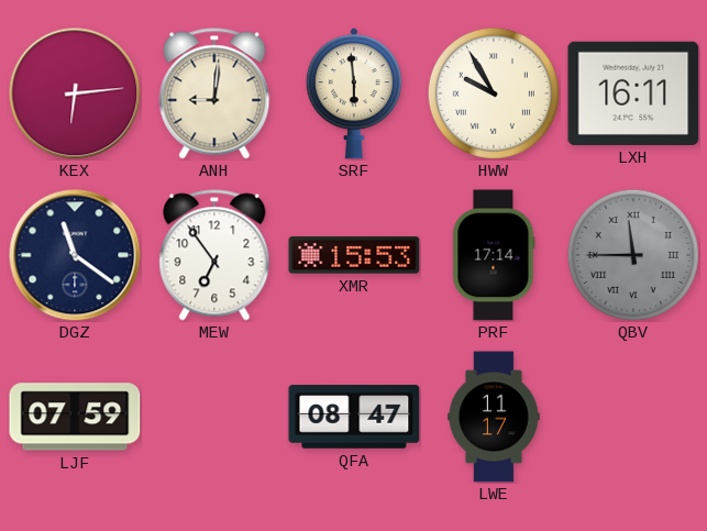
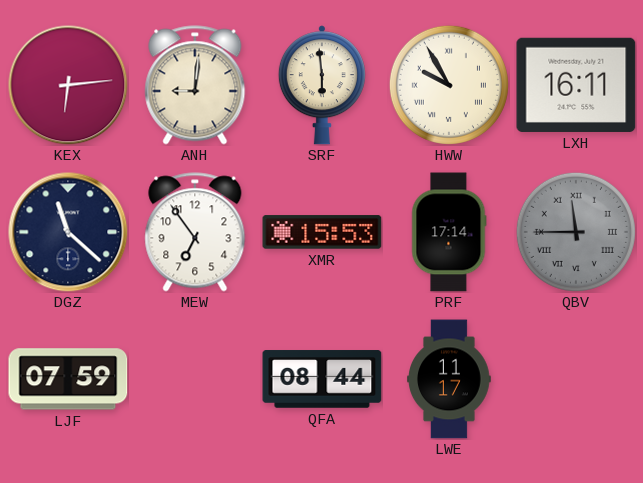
DGZ: 11:21 -> 11:22
QFA: 08:47 -> 08:44
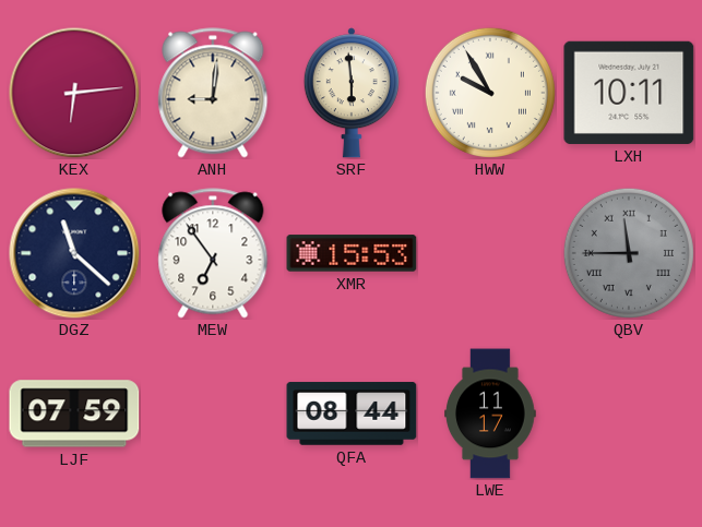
LXH: 16:11 -> 10:11
PRF: 17:14 -> none
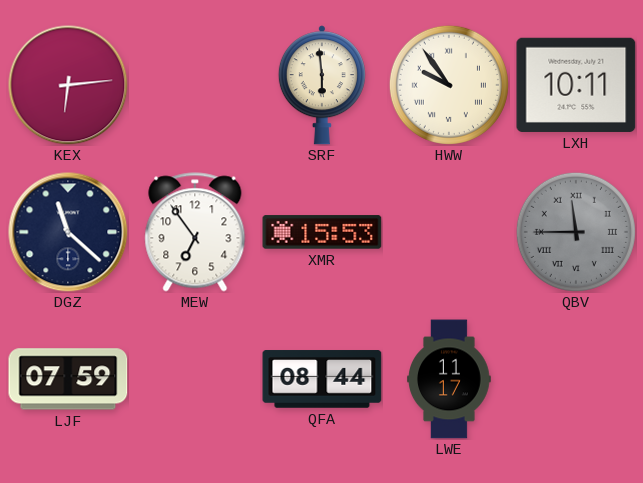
ANH: 9:01 -> none
HWW: 9:55 -> 9:54
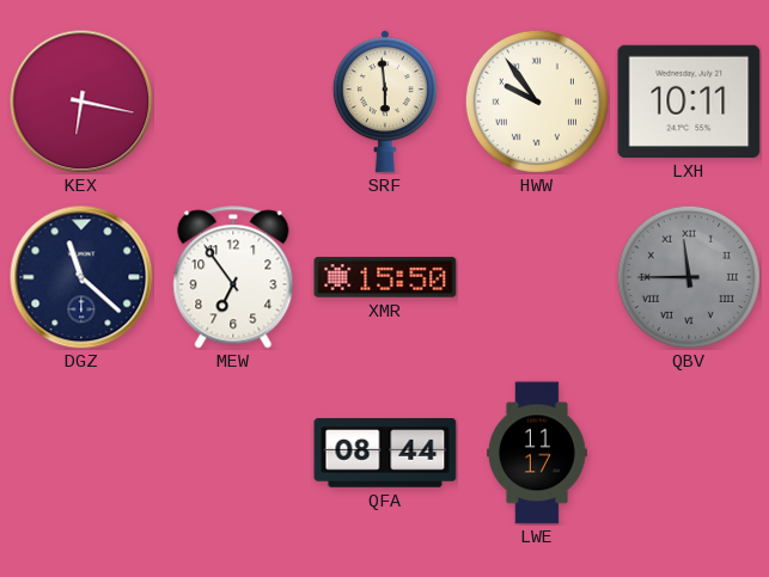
KEX: 6:14 -> 6:17
XMR: 15:53 -> 15:50
LJF: 07:59 -> none
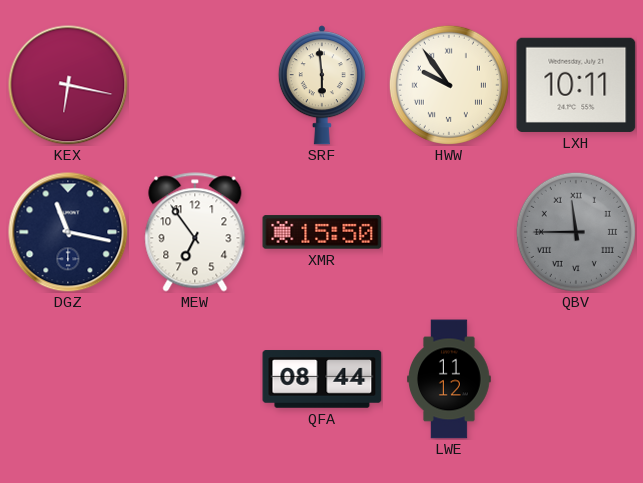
DGZ: 11:22 -> 11:17
LWE: 11:17 -> 11:12
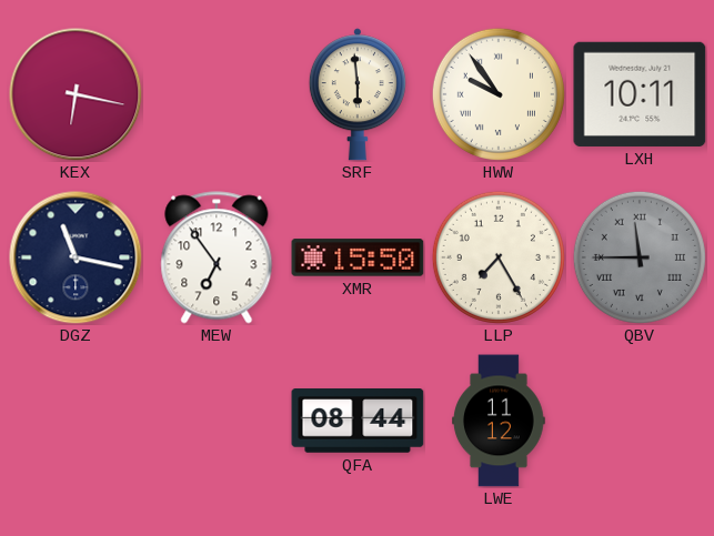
LLP: none -> 7:25
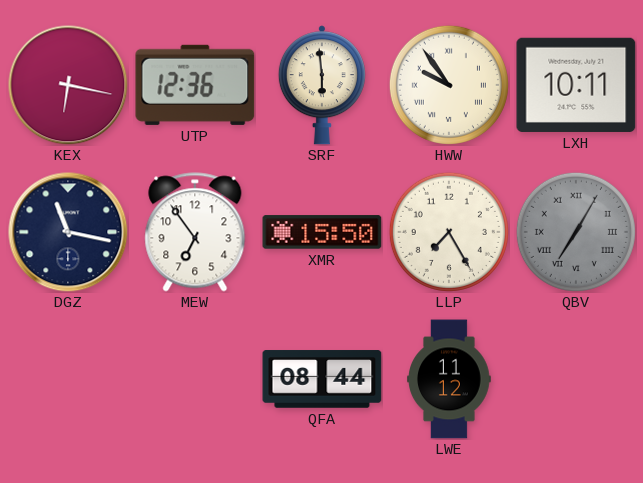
UTP: none -> 12:36
QBV: 11:45 -> 7:05
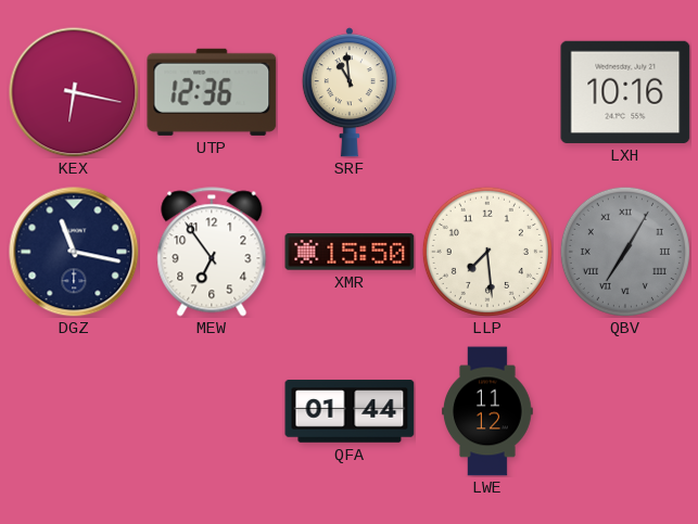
SRF: 5:59 -> 10:59
HWW: 9:54 -> none
LXH: 10:11 -> 10:16
LLP: 7:25 -> 7:29
QFA: 08:44 -> 01:44
